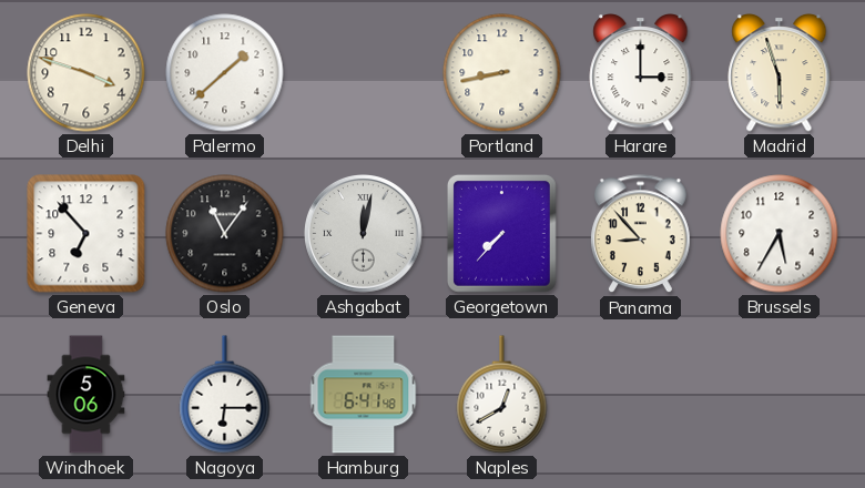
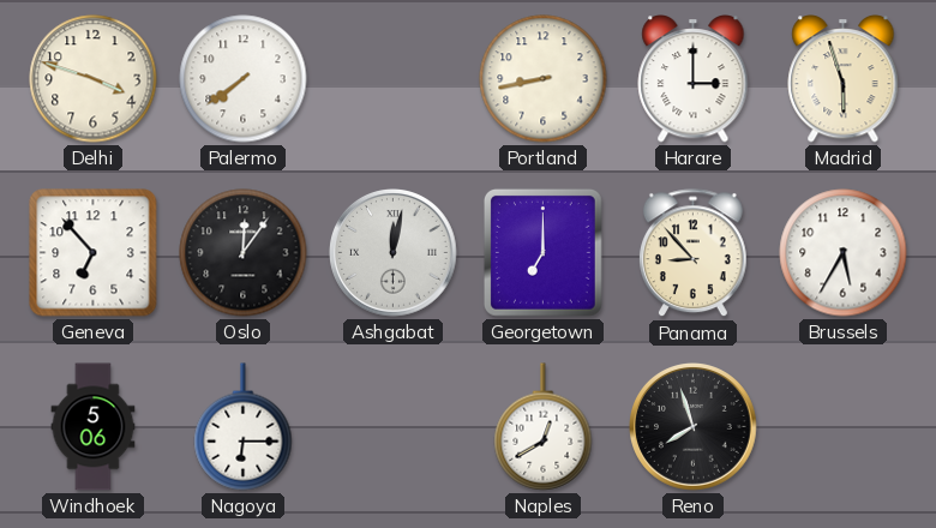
Palermo: 1:38 -> 7:39
Oslo: 11:06 -> 12:06
Georgetown: 7:37 -> 7:00
Hamburg: 6:41 -> none
Reno: none -> 7:57
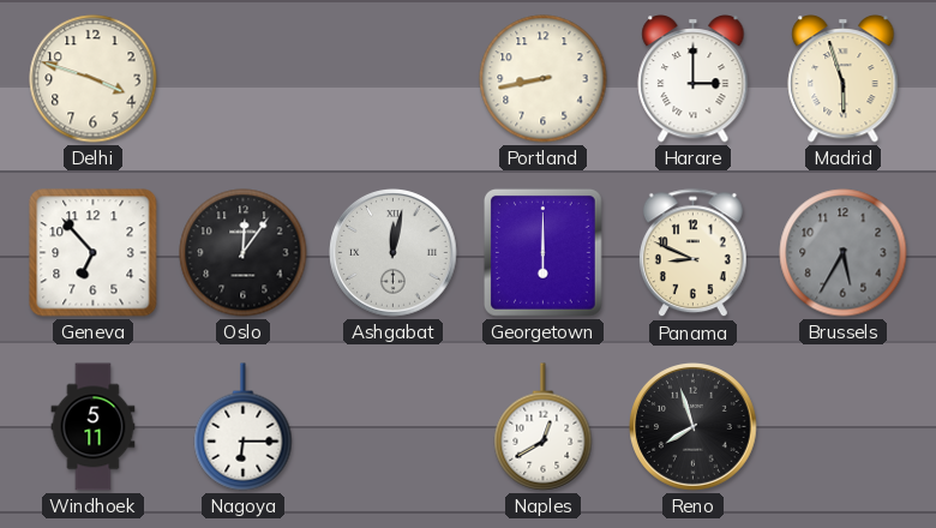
Palermo: 7:39 -> none
Georgetown: 7:00 -> 6:00
Panama: 8:53 -> 8:49
Brussels dial: white -> grey
Windhoek: 5:06 -> 5:11
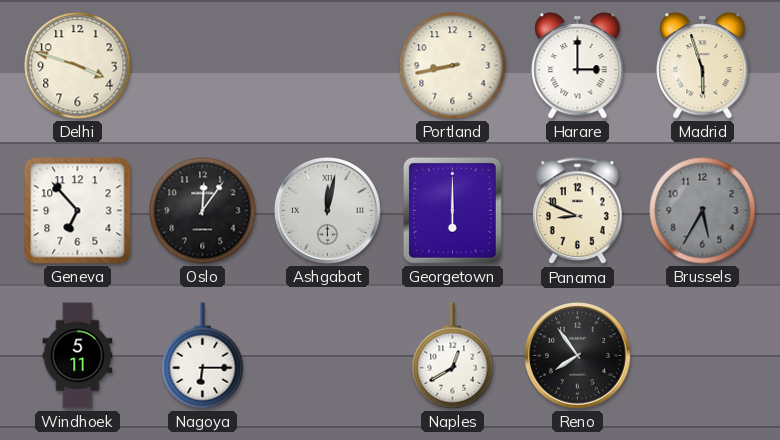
Reno: 7:57 -> 7:54
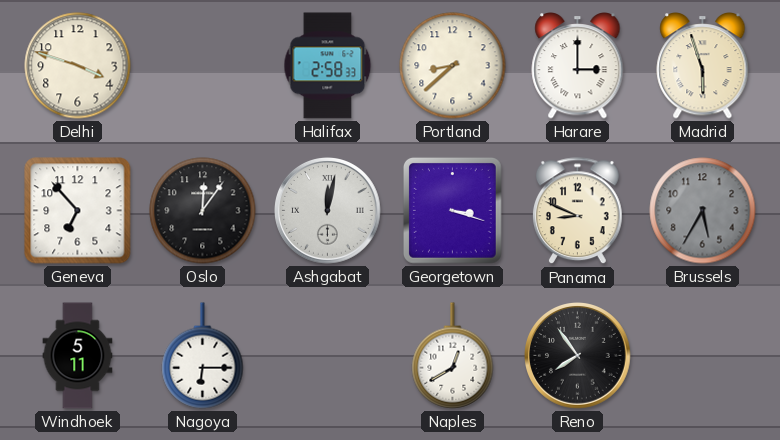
Halifax: none -> 2:58
Portland: 8:43 -> 8:38
Georgetown: 6:00 -> 3:18
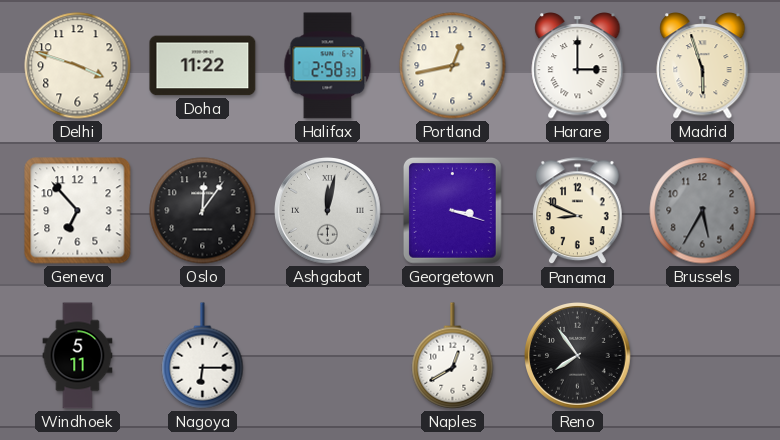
Doha: none -> 11:22
Portland: 8:38 -> 12:43
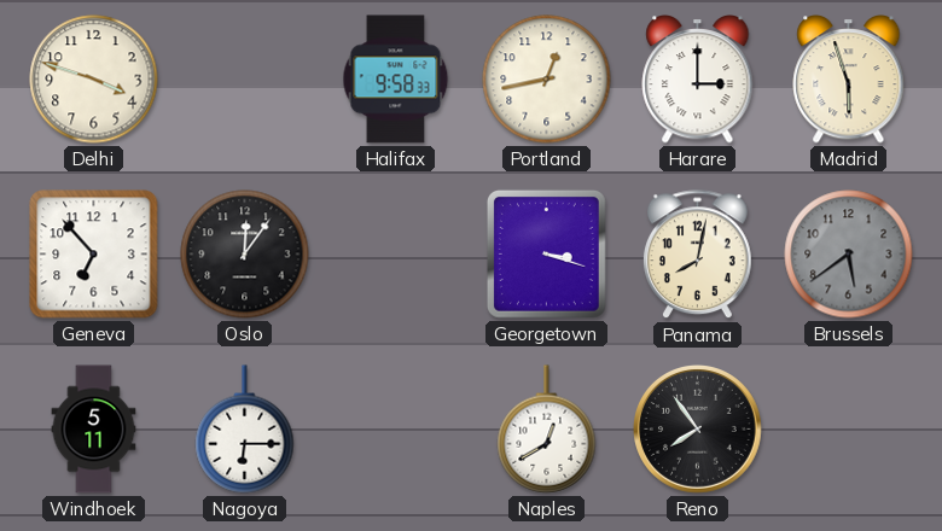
Doha: 11:22 -> none
Halifax: 2:58 -> 9:58
Ashgabat: 12:02 -> none
Panama: 8:49 -> 8:02
Brussels: 5:35 -> 5:39
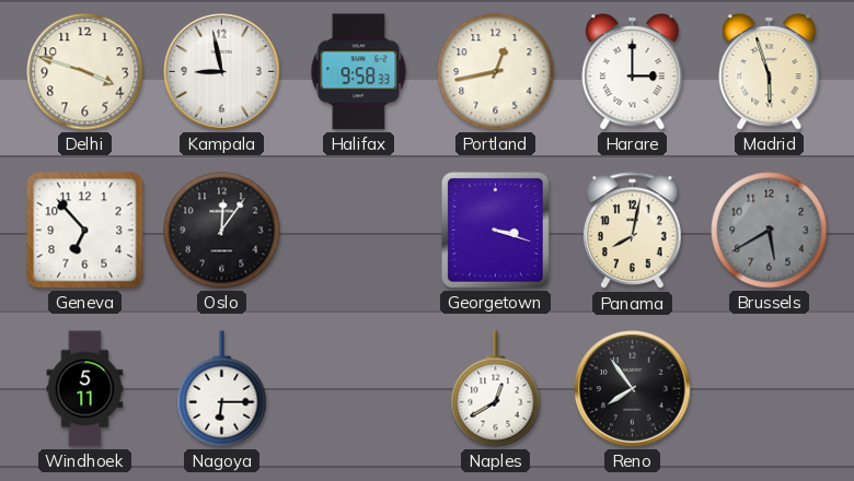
Kampala: none -> 8:58
Brussels: 5:39 -> 5:40
